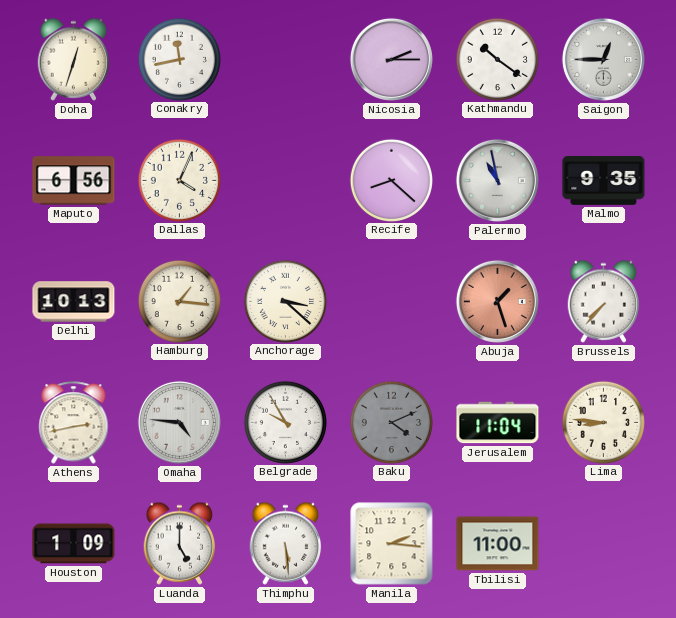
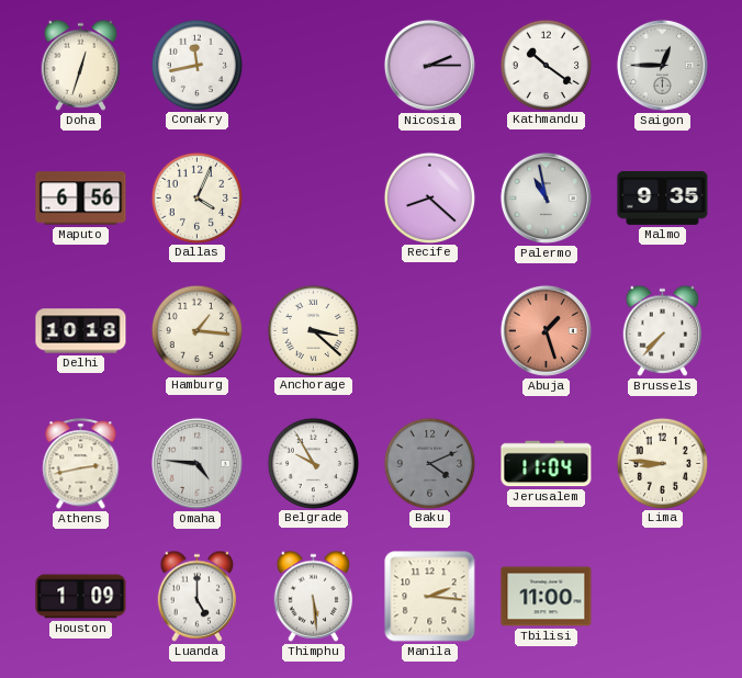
Delhi: 10:13 -> 10:18
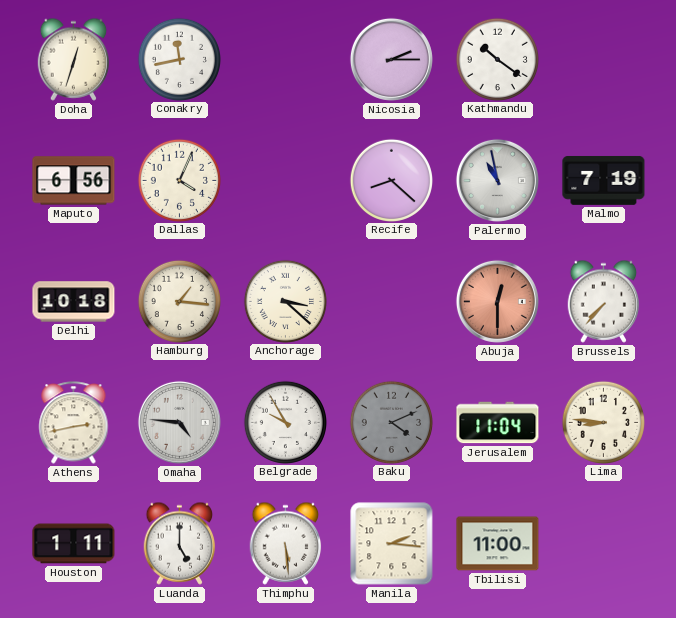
Saigon: 12:45 -> none
Malmo: 9:35 -> 7:19
Abuja: 1:27 -> 12:30
Houston: 1:09 -> 1:11
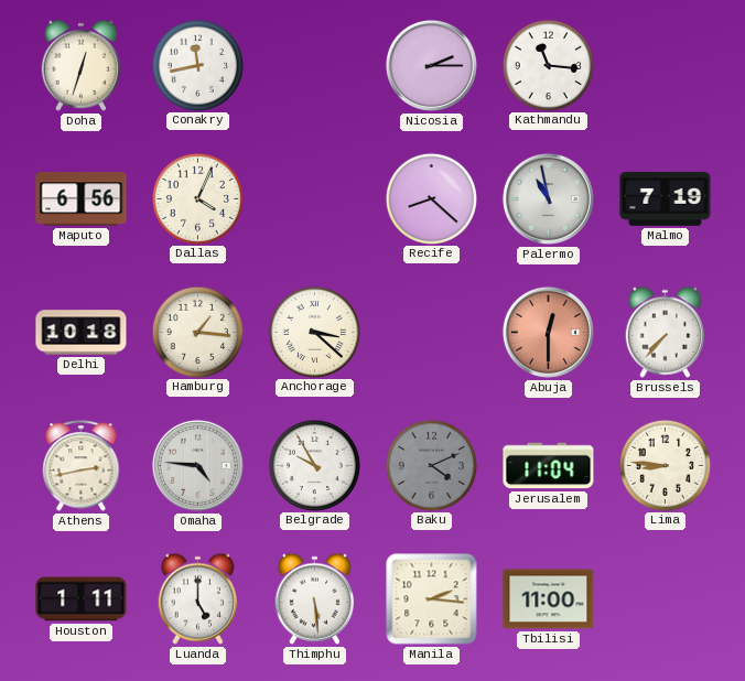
Kathmandu: 10:21 -> 11:16
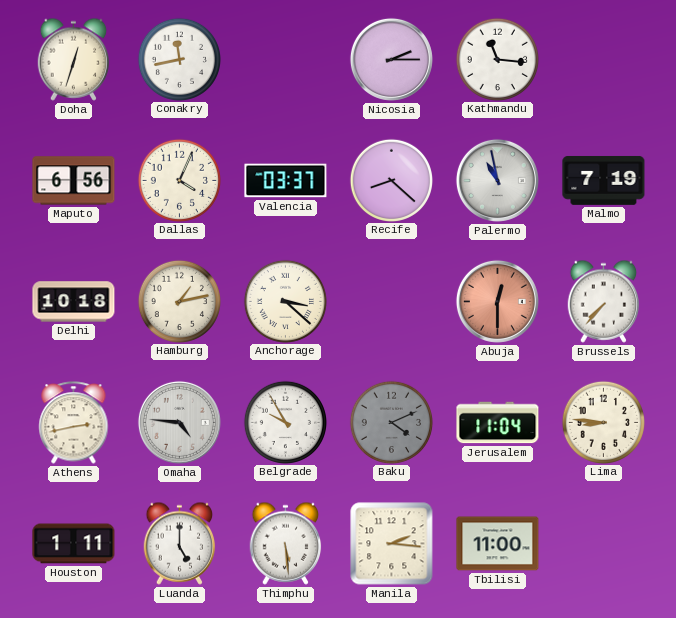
Valencia: none -> 03:37
Hamburg: 1:16 -> 1:13
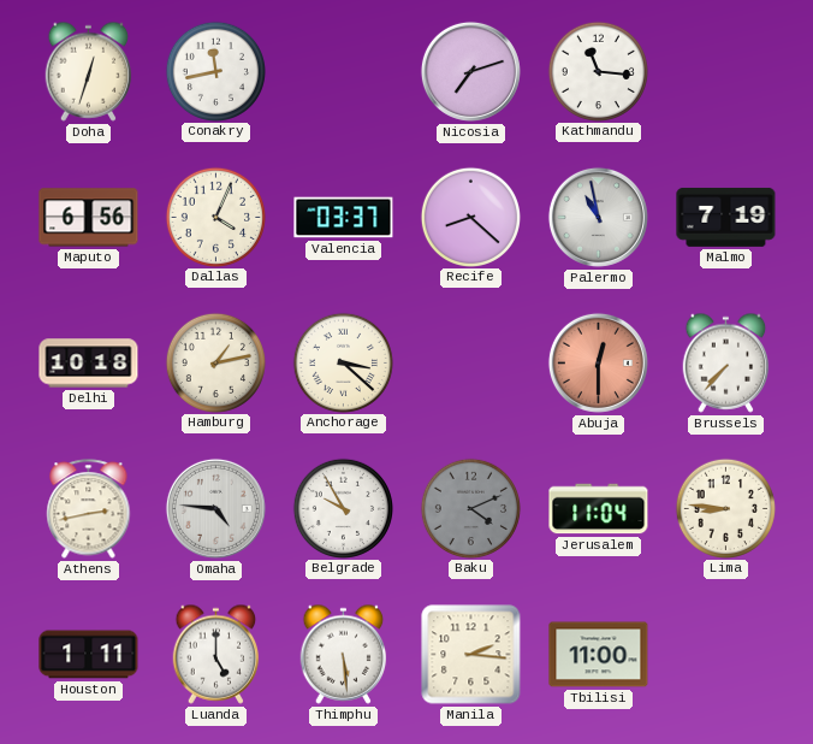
Nicosia: 2:15 -> 7:12
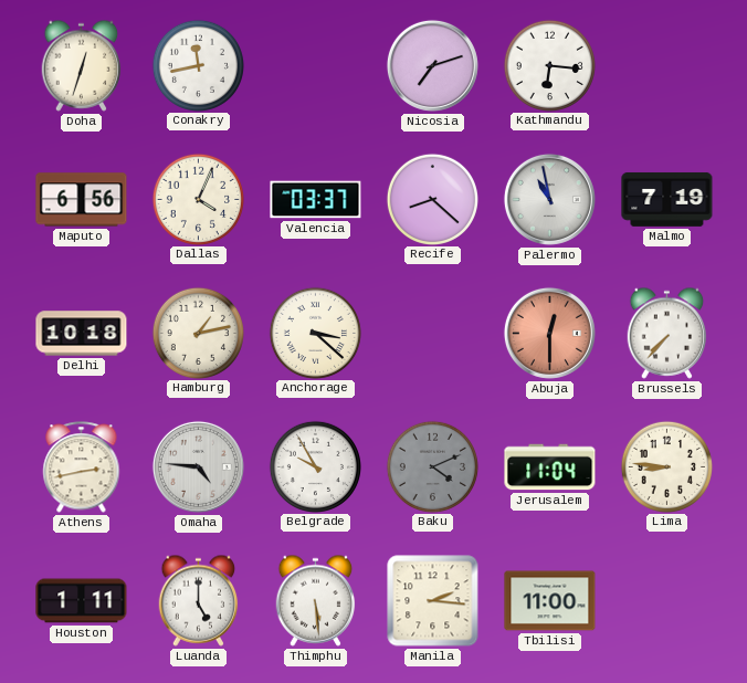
Kathmandu: 11:16 -> 6:16
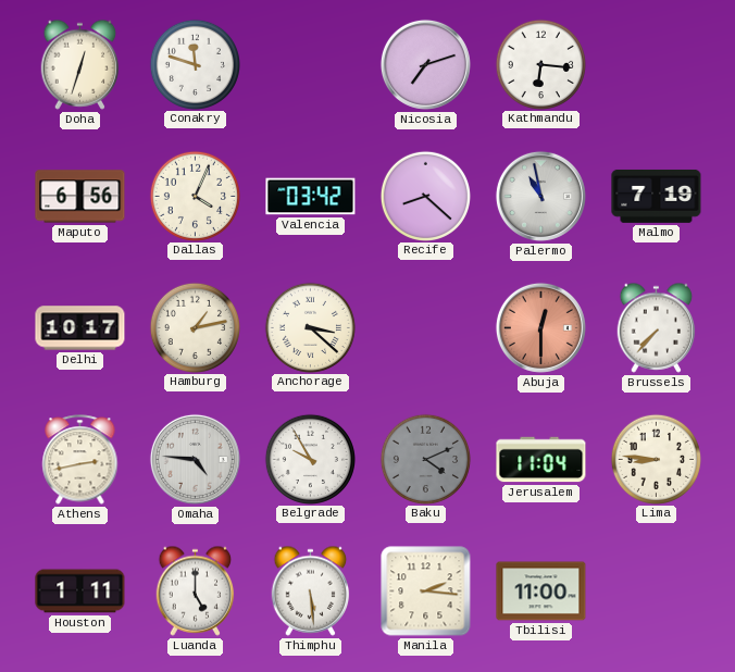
Conakry: 11:43 -> 11:48
Valencia: 03:37 -> 03:42
Delhi: 10:18 -> 10:17
